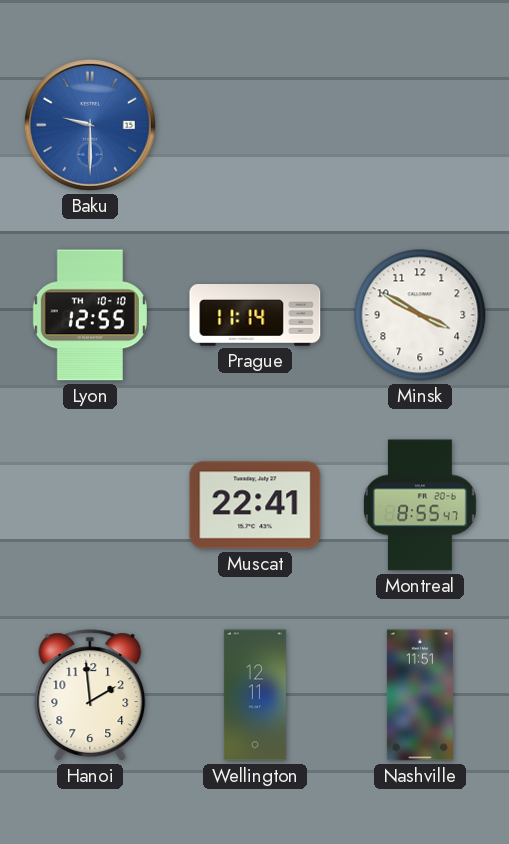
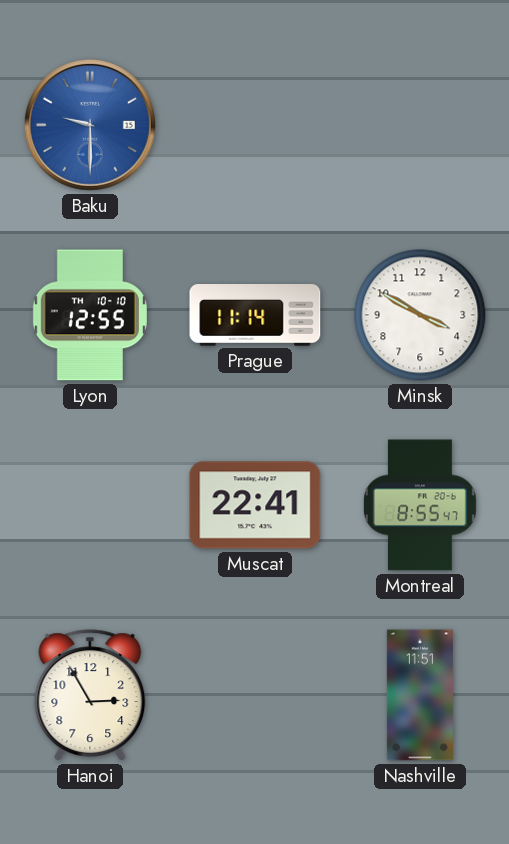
Hanoi: 1:59 -> 2:55
Wellington: 12:11 -> none
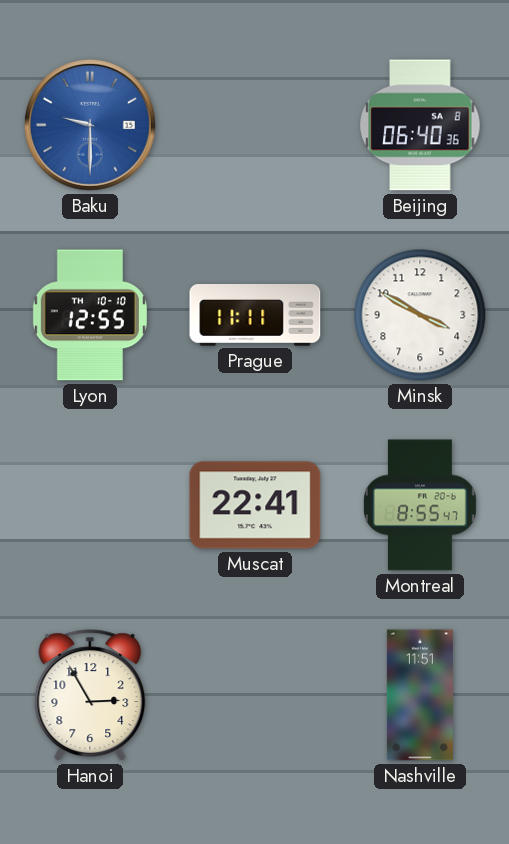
Beijing: none -> 06:40
Prague: 11:14 -> 11:11
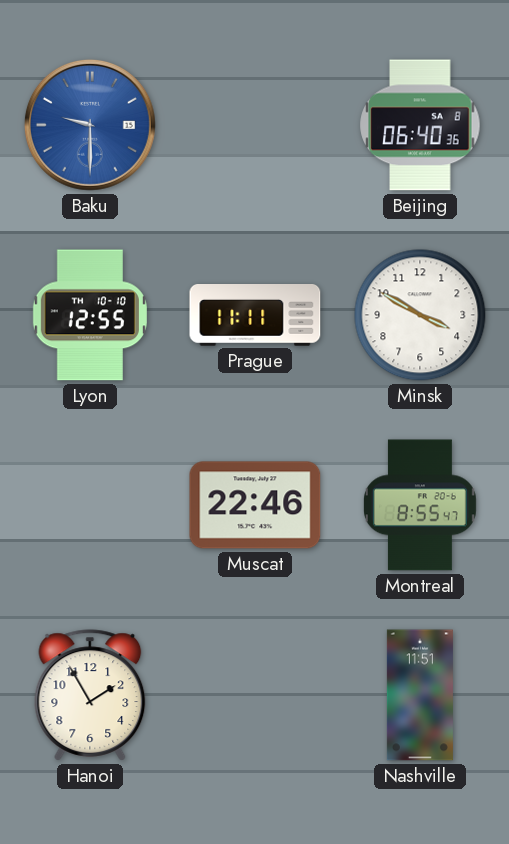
Muscat: 22:41 -> 22:46
Hanoi: 2:55 -> 1:55
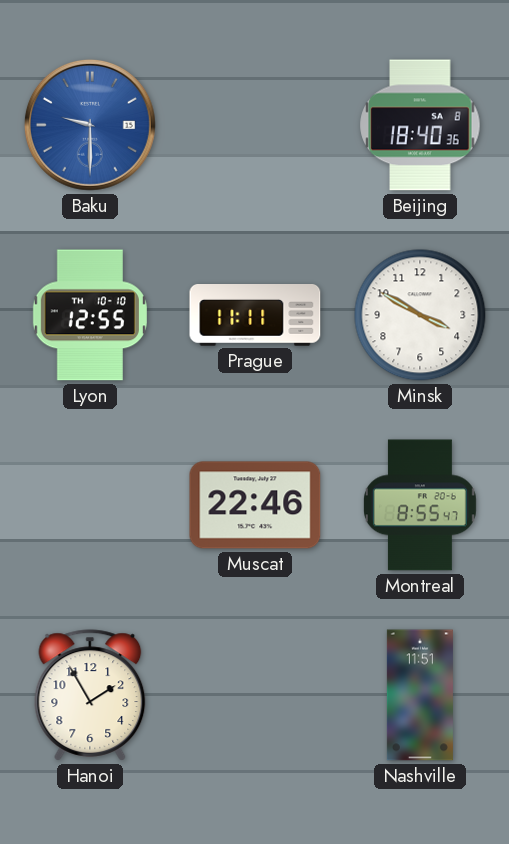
Beijing: 06:40 -> 18:40
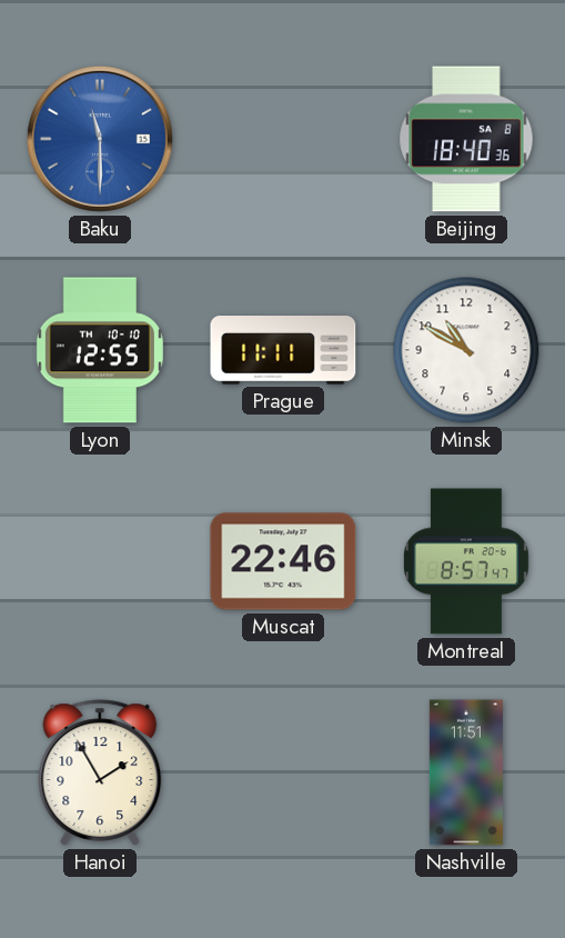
Baku: 9:30 -> 11:30
Minsk: 3:50 -> 10:50
Montreal: 8:55 -> 8:57
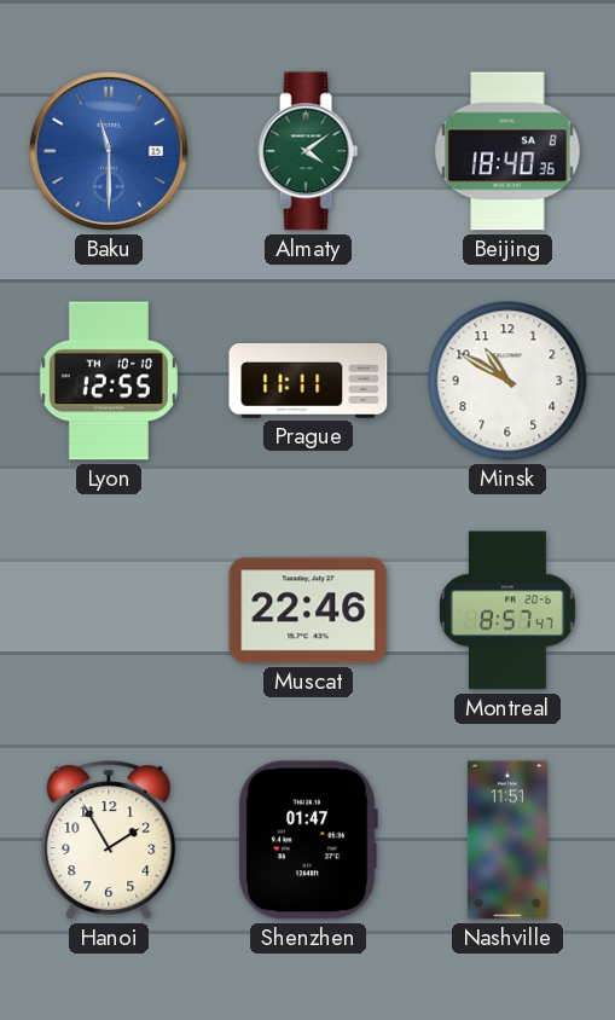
Almaty: none -> 4:09
Shenzhen: none -> 01:47
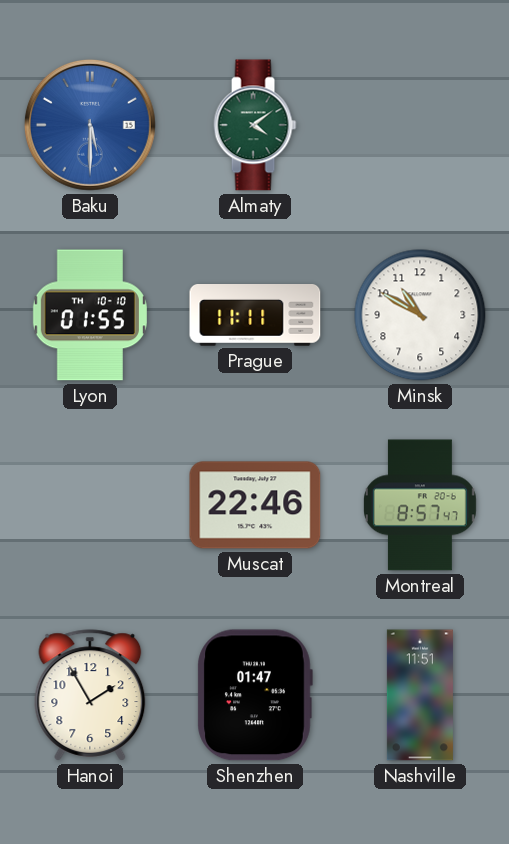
Baku: 11:30 -> 5:30
Beijing: 18:40 -> none
Lyon: 12:55 -> 01:55
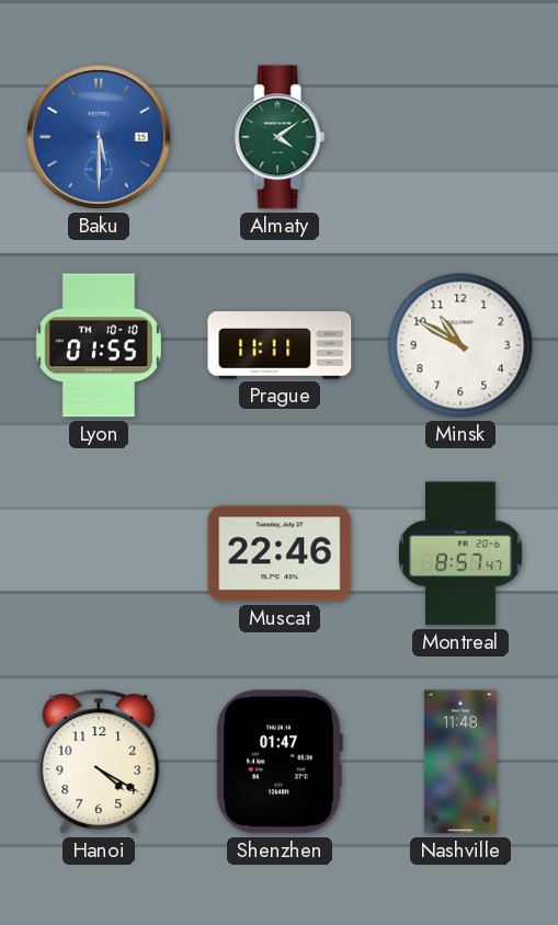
Hanoi: 1:55 -> 4:20
Nashville: 11:51 -> 11:48
